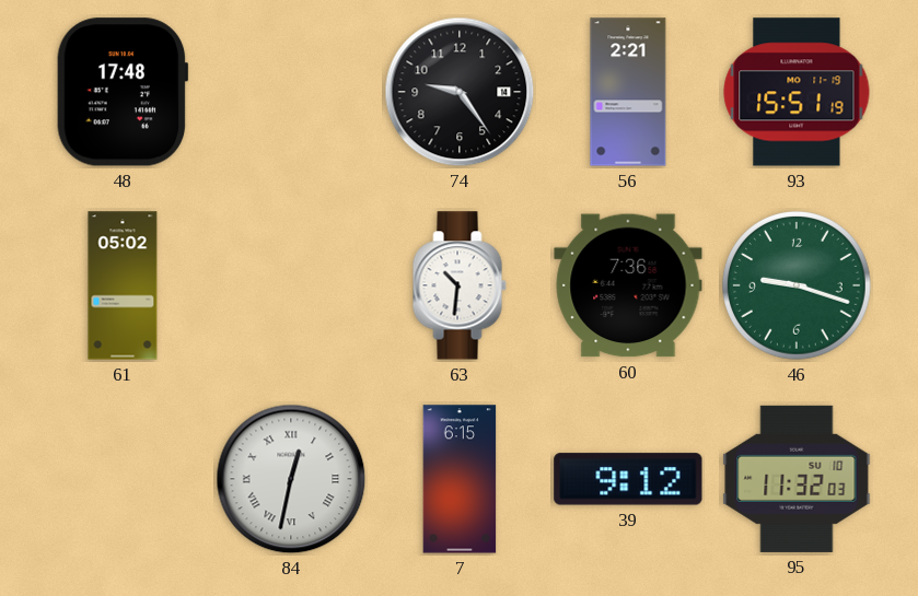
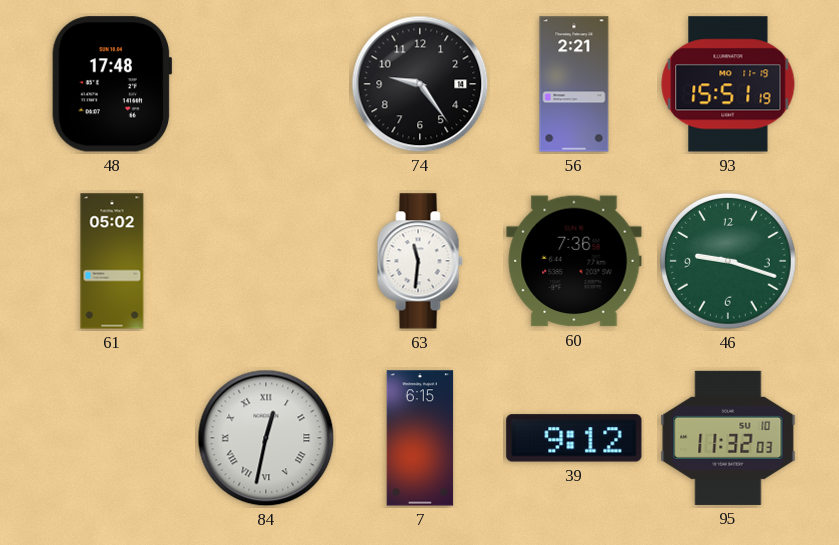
63: 10:31 -> 11:31
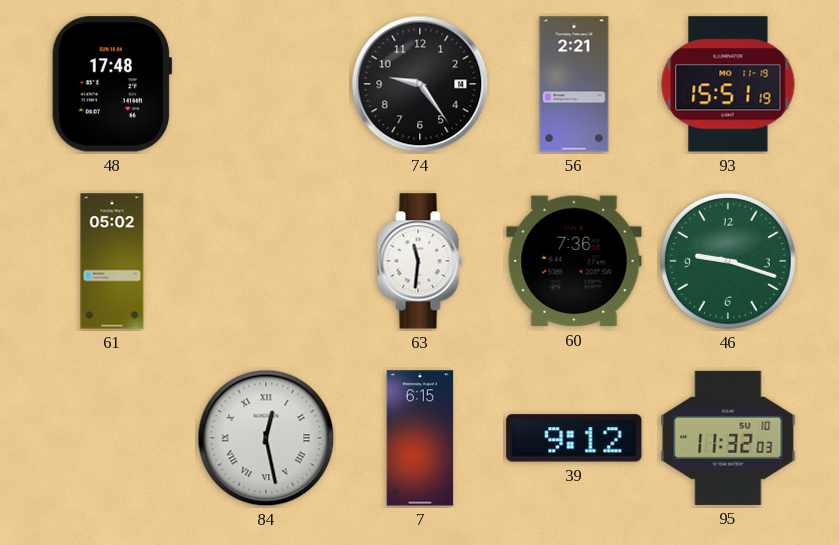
84: 12:32 -> 12:28
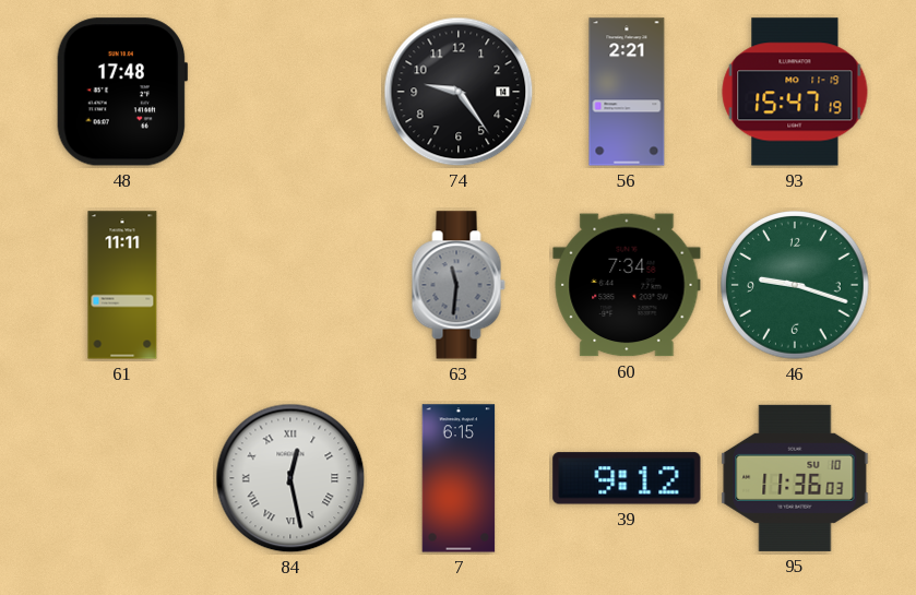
93: 15:51 -> 15:47
61: 05:02 -> 11:11
63 dial: white -> grey
60: 7:36 -> 7:34
95: 11:32 -> 11:36
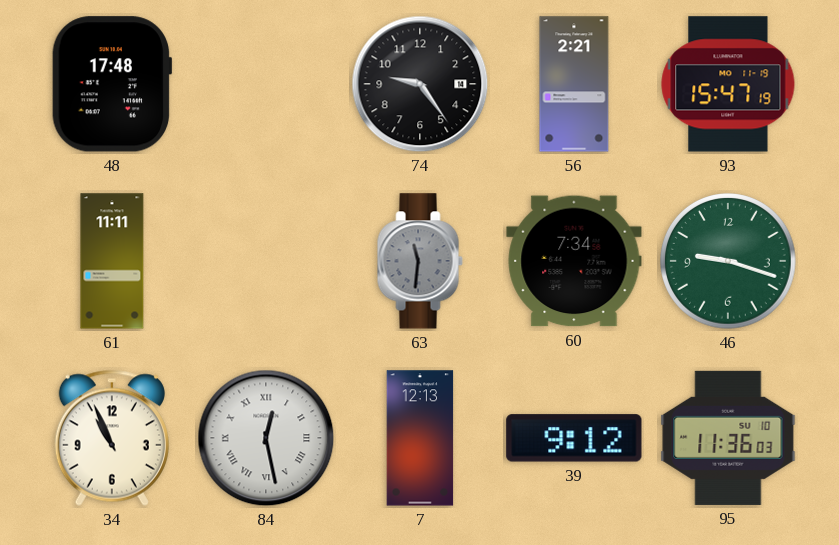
34: none -> 10:56
7: 6:15 -> 12:13
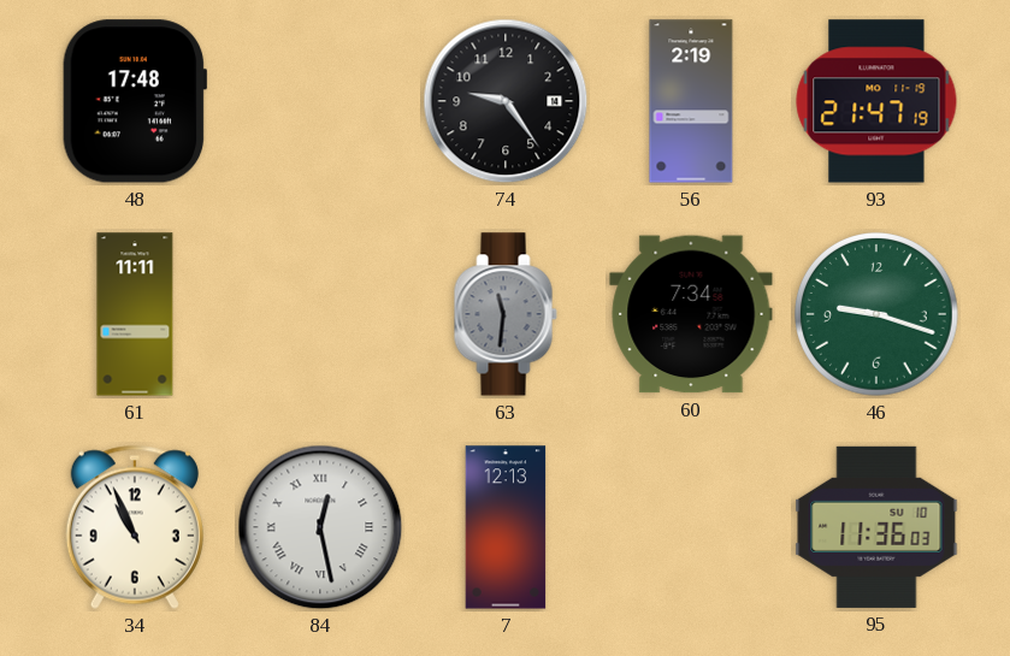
56: 2:21 -> 2:19
93: 15:47 -> 21:47
39: 9:12 -> none
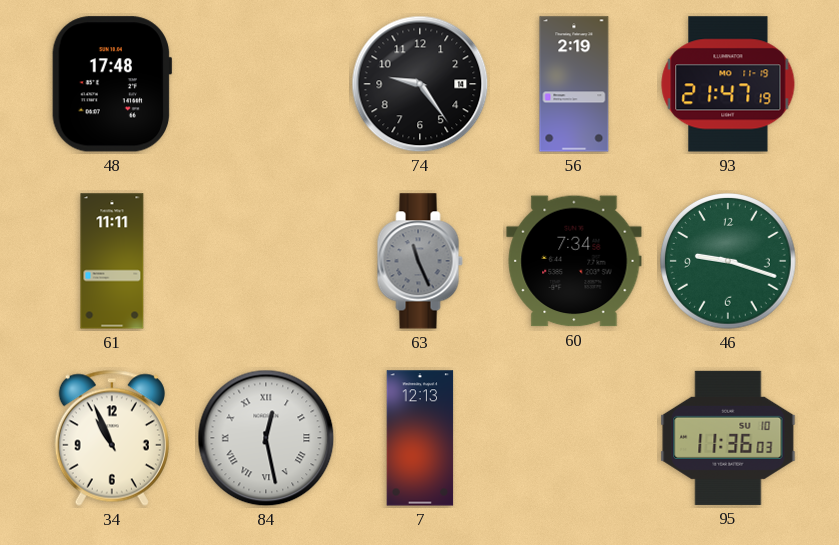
63: 11:31 -> 11:26
